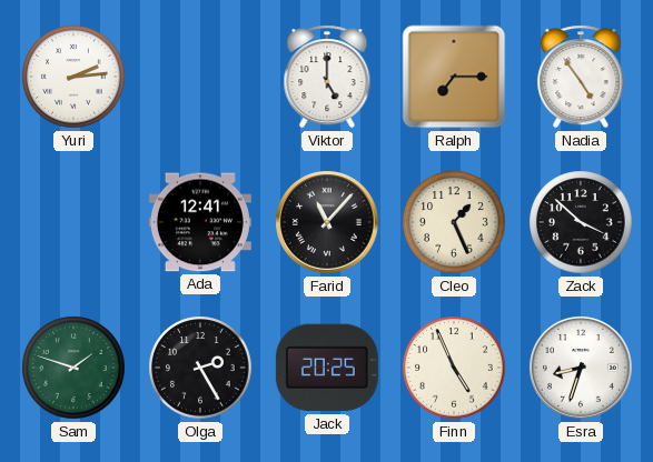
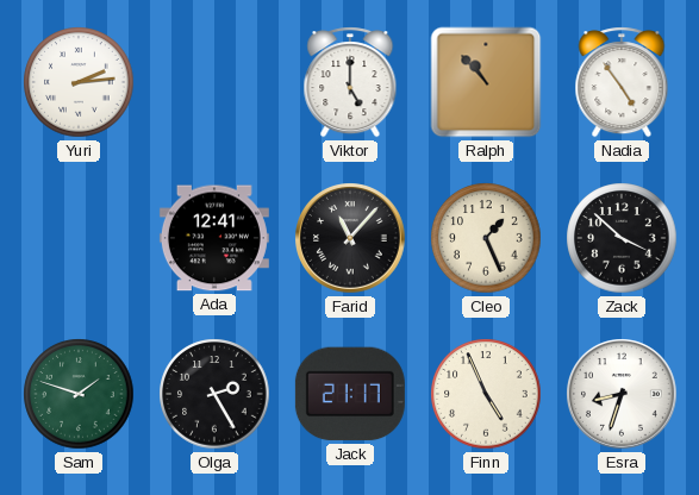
Ralph: 7:15 -> 10:53
Jack: 20:25 -> 21:17
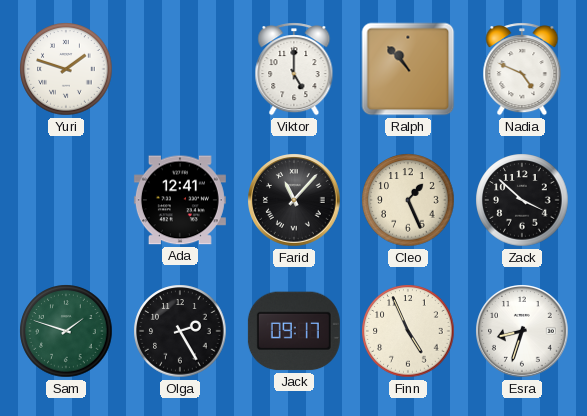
Yuri: 2:14 -> 1:48
Nadia: 4:54 -> 4:49
Jack: 21:17 -> 09:17
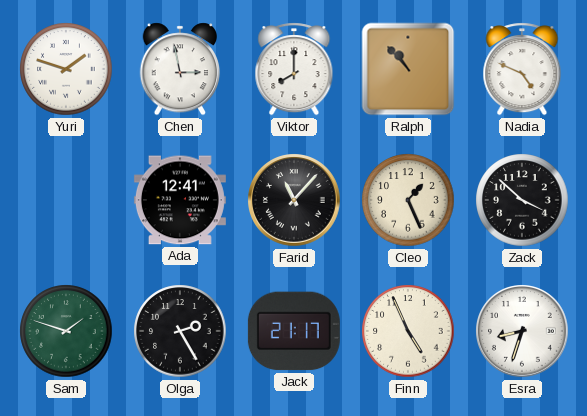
Chen: none -> 2:58
Viktor: 5:00 -> 8:00
Jack: 09:17 -> 21:17
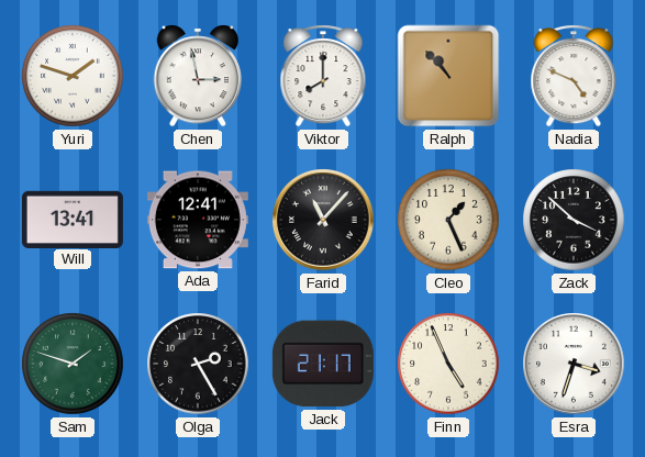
Will: none -> 13:41
Esra: 8:33 -> 3:33
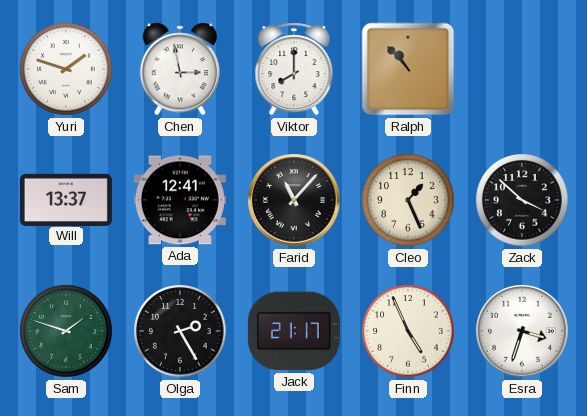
Nadia: 4:49 -> none
Will: 13:41 -> 13:37
